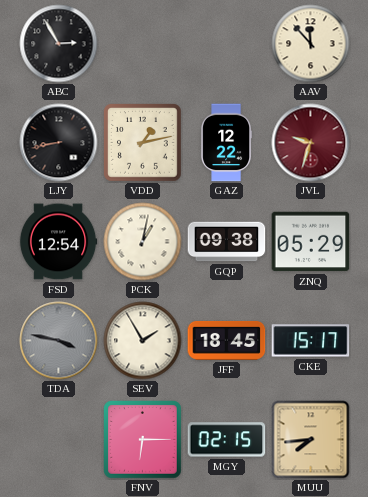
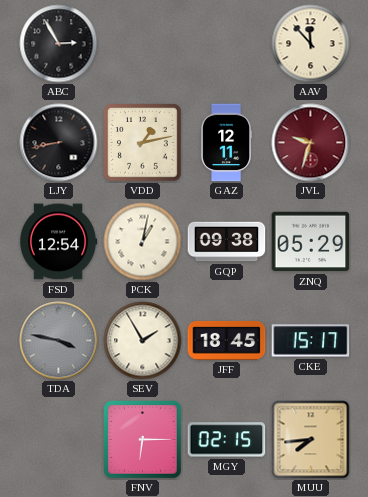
GAZ: 12:22 -> 12:11
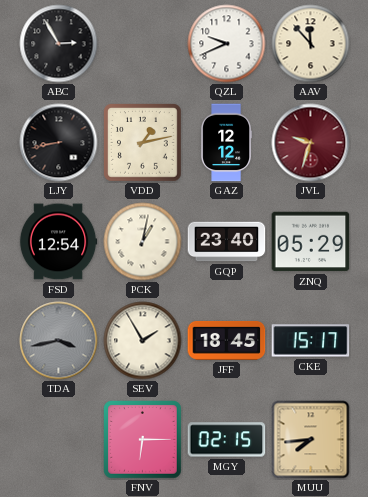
QZL: none -> 9:41
GAZ: 12:11 -> 12:12
GQP: 09:38 -> 23:40
TDA: 3:47 -> 3:43
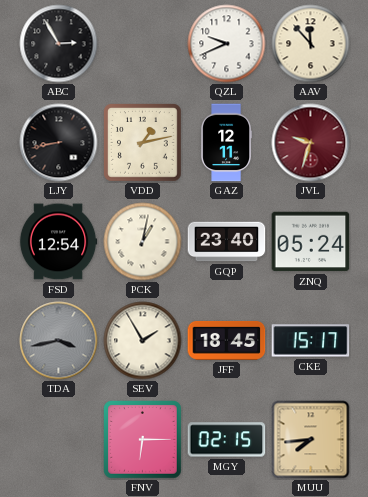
GAZ: 12:12 -> 12:11
ZNQ: 05:29 -> 05:24
